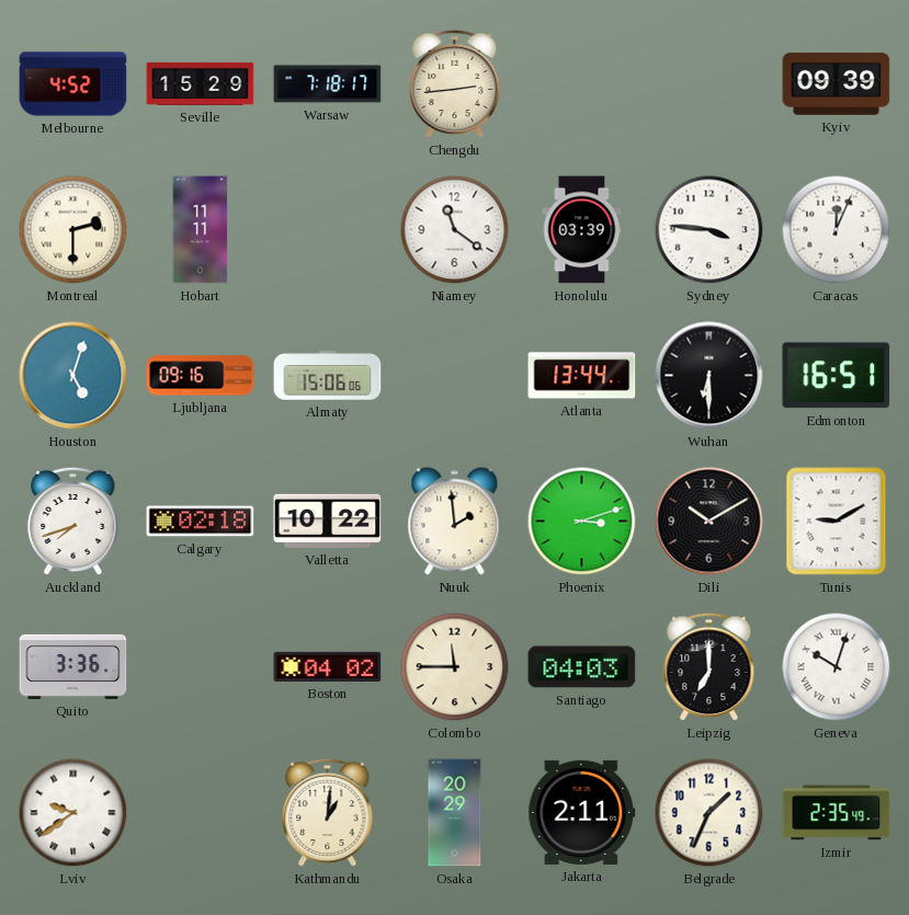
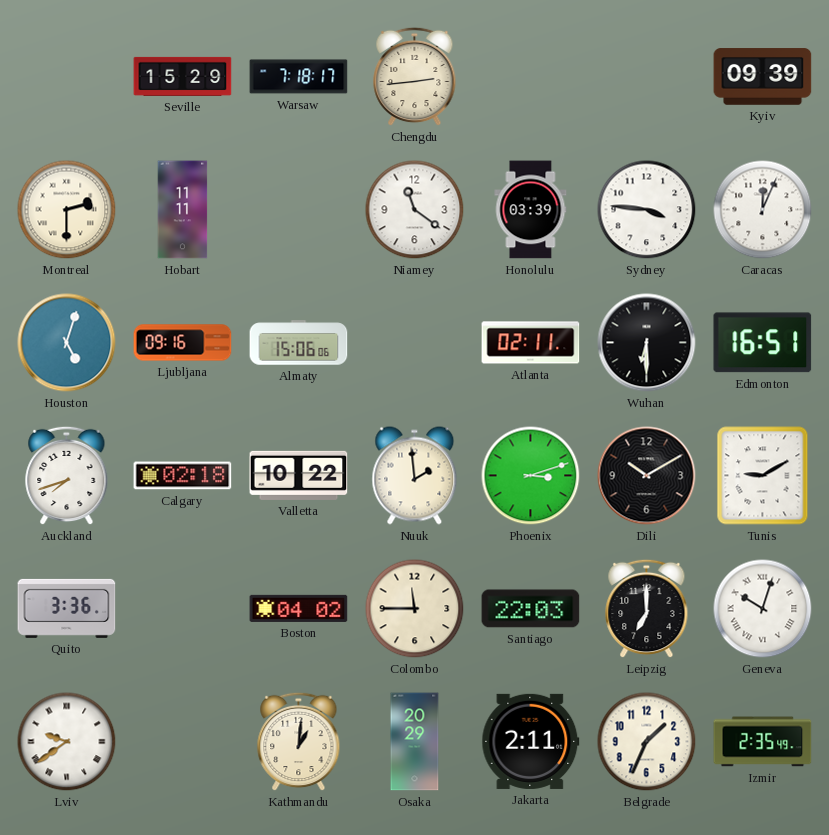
Melbourne: 4:52 -> none
Atlanta: 13:44 -> 02:11
Santiago: 04:03 -> 22:03
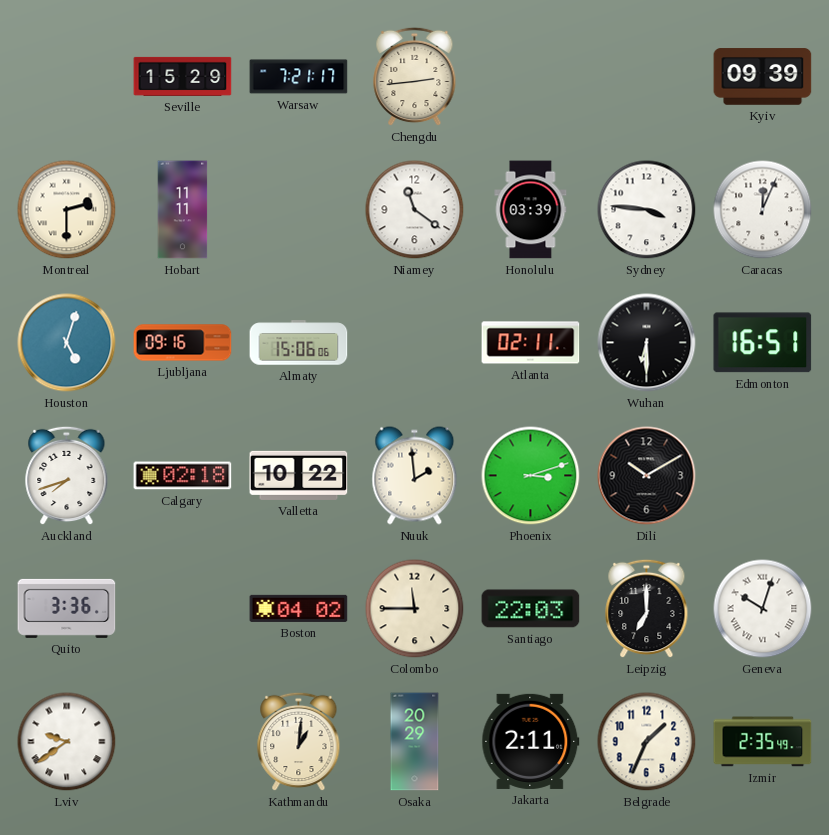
Warsaw: 7:18 -> 7:21
Tunis: 9:10 -> none
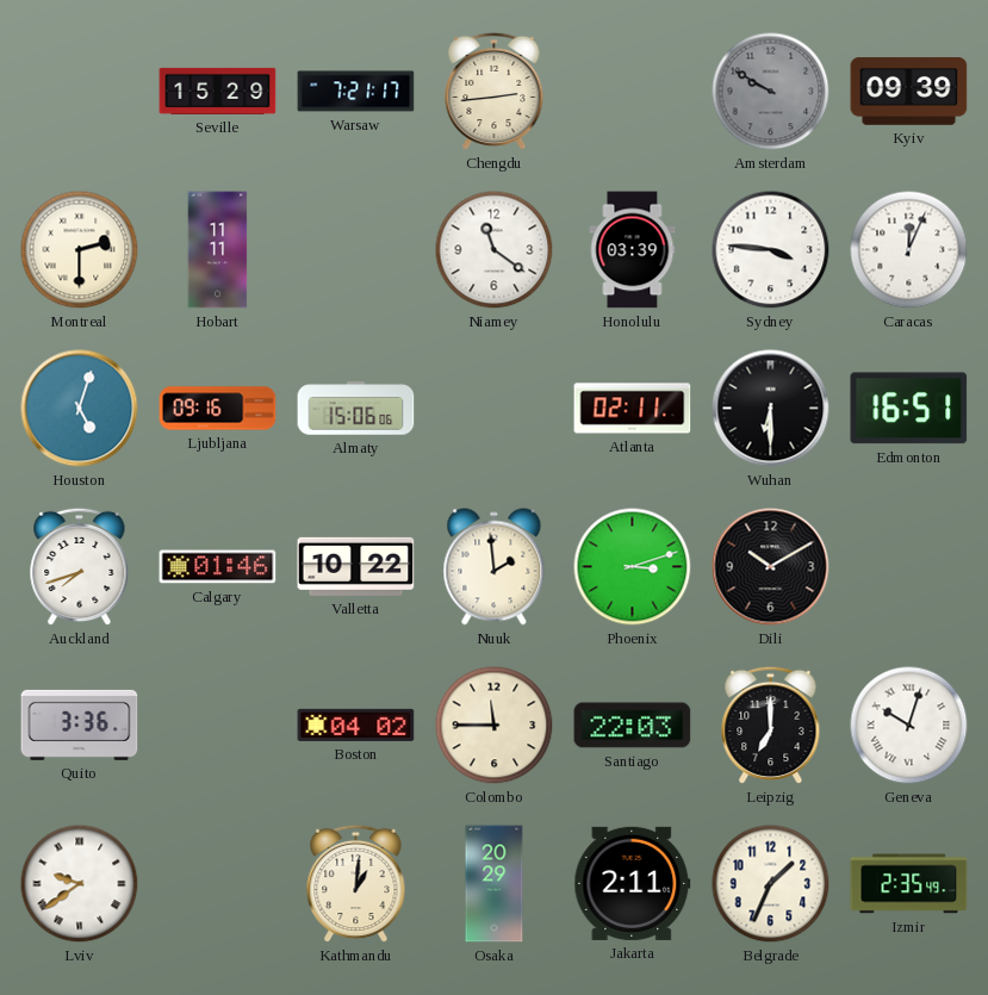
Amsterdam: none -> 9:50
Calgary: 02:18 -> 01:46
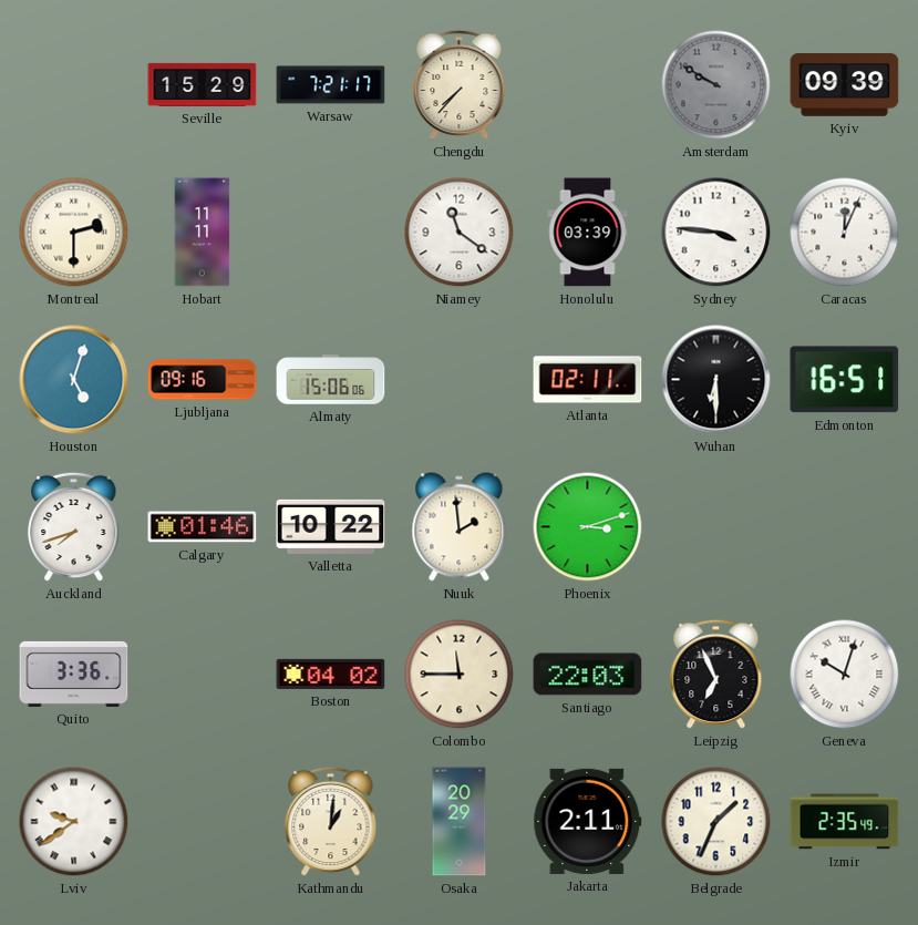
Chengdu: 2:44 -> 7:37
Dili: 10:10 -> none
Leipzig: 7:00 -> 6:56
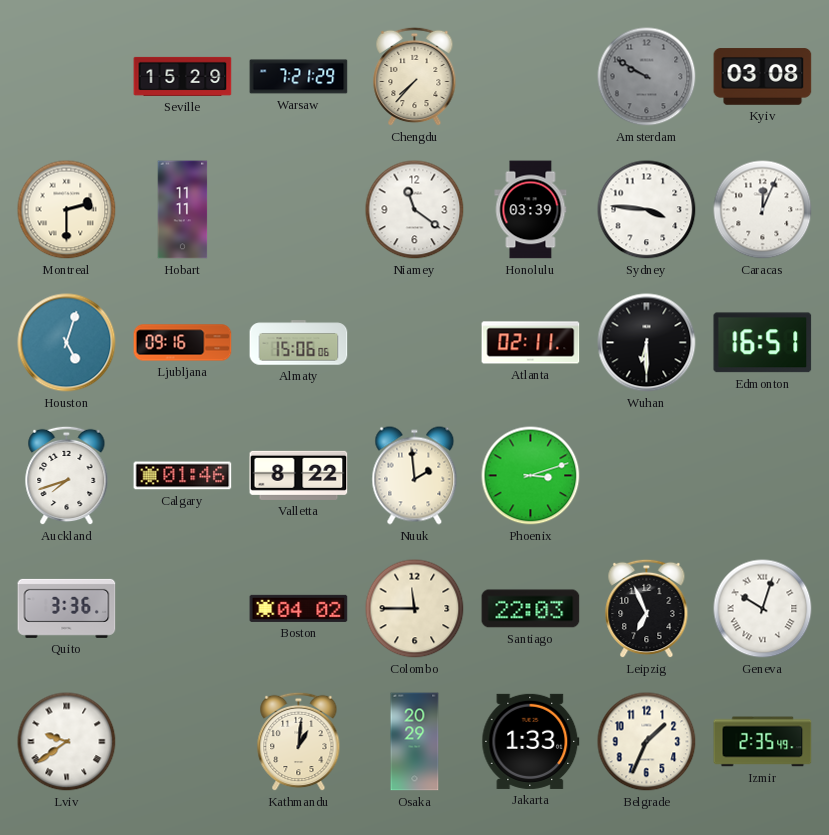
Warsaw: 7:21:17 -> 7:21:29
Kyiv: 09:39 -> 03:08
Valletta: 10:22 -> 8:22
Jakarta: 2:11 -> 1:33
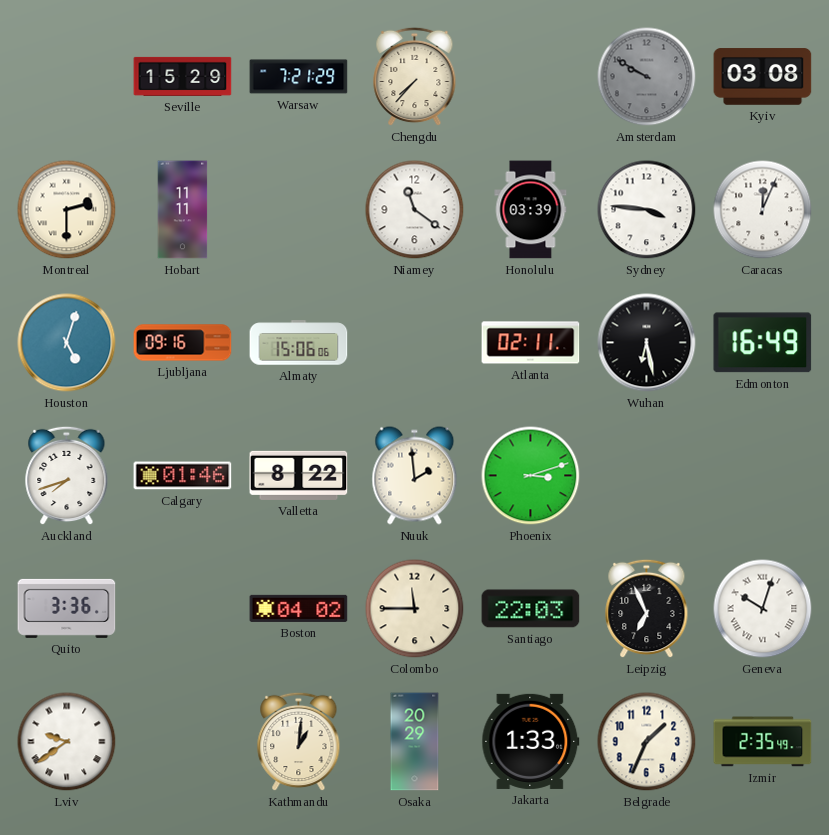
Wuhan: 6:30 -> 6:28
Edmonton: 16:51 -> 16:49
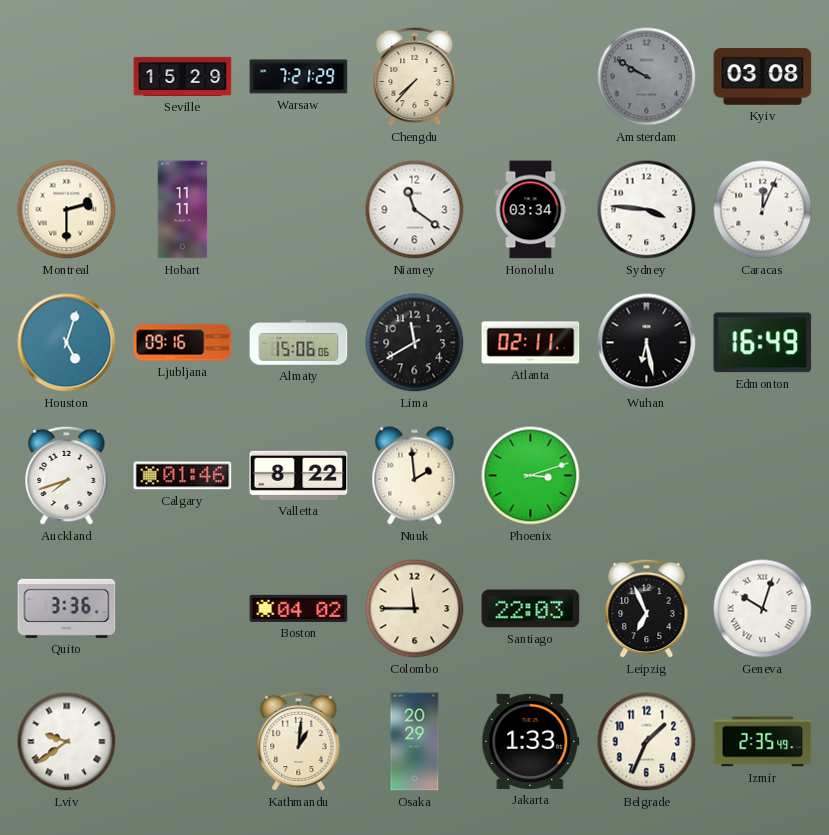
Honolulu: 03:39 -> 03:34
Lima: none -> 11:40
